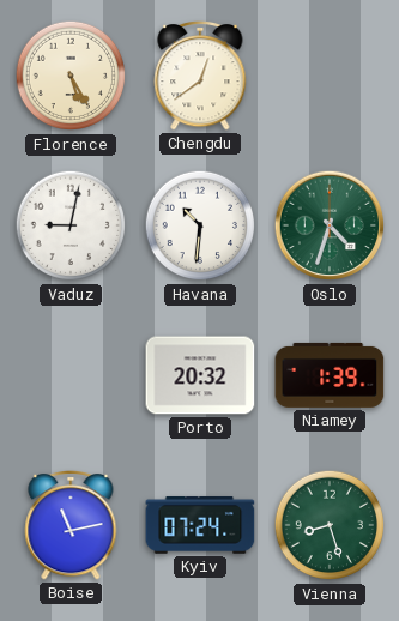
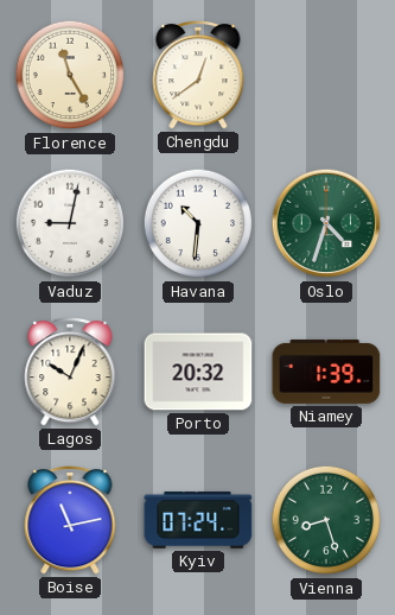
Florence: 5:25 -> 11:25
Lagos: none -> 10:04
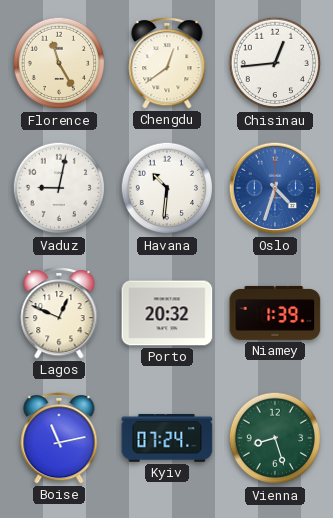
Chisinau: none -> 12:44
Oslo dial: green -> blue
Lagos: 10:04 -> 12:49
